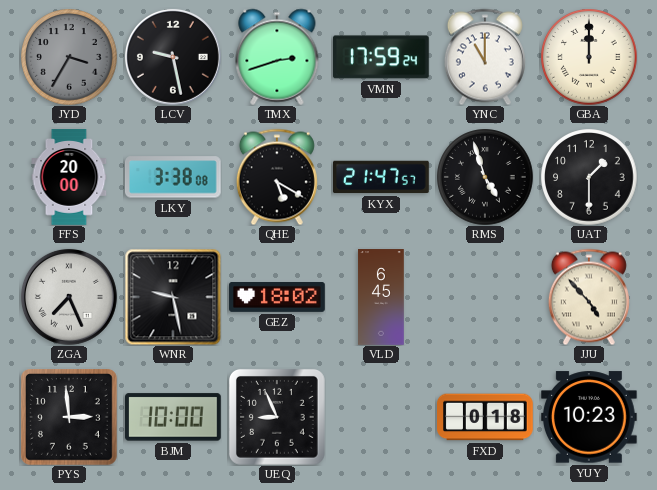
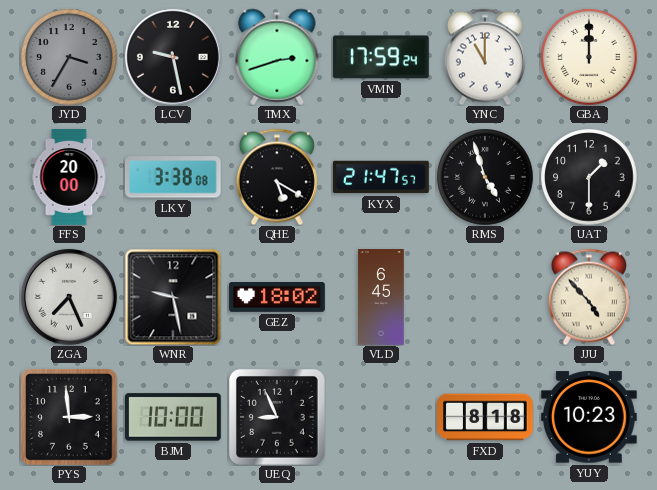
FXD: 0:18 -> 8:18
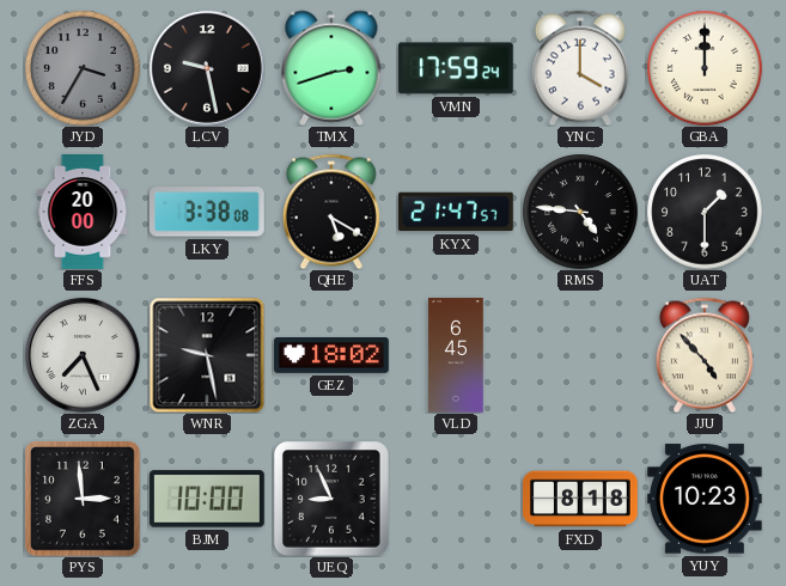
YNC: 11:00 -> 4:00
RMS: 4:57 -> 4:46
